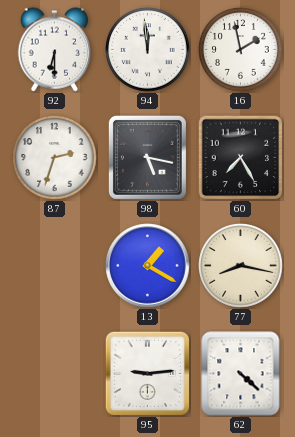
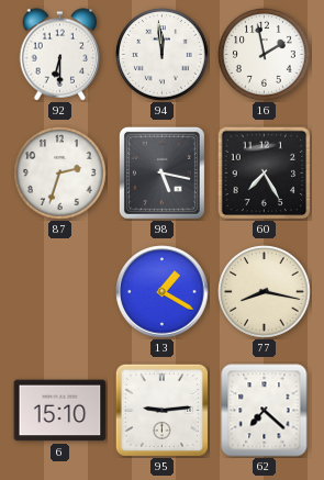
6: none -> 15:10
62: 4:22 -> 7:22
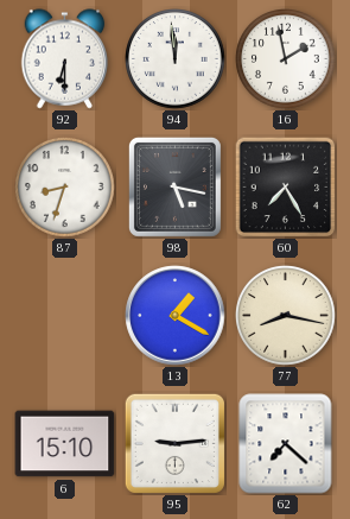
87: 2:33 -> 8:33
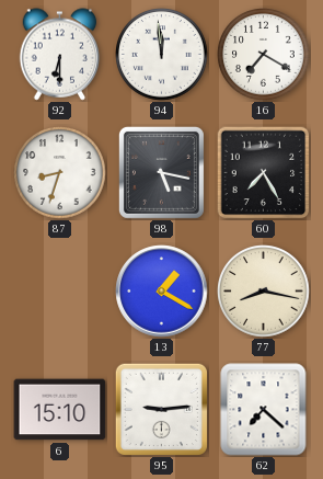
16: 1:58 -> 7:20
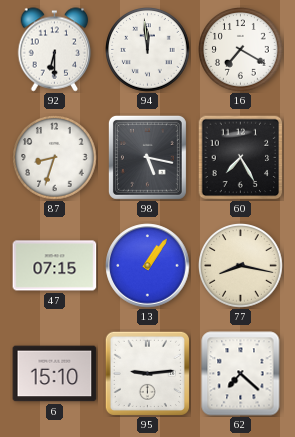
47: none -> 07:15
13: 1:20 -> 1:06
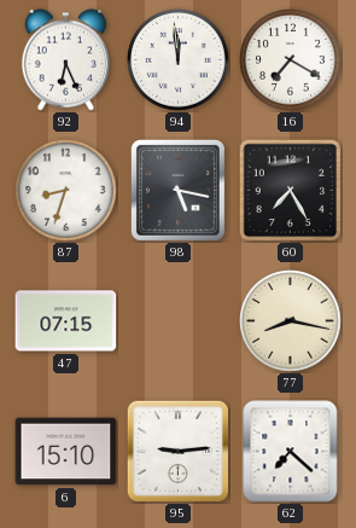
92: 6:30 -> 6:26
13: 1:06 -> none
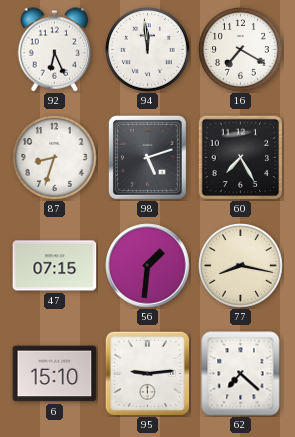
98: 5:17 -> 5:12
56: none -> 1:31
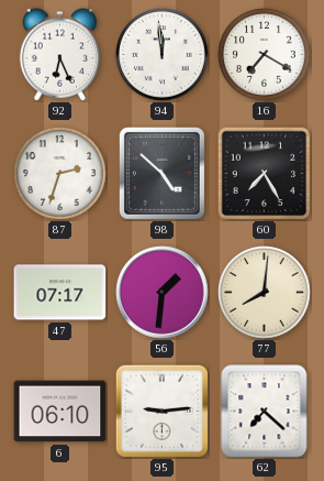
87: 8:33 -> 2:33
98: 5:12 -> 4:52
47: 07:15 -> 07:17
77: 8:17 -> 8:01
6: 15:10 -> 06:10
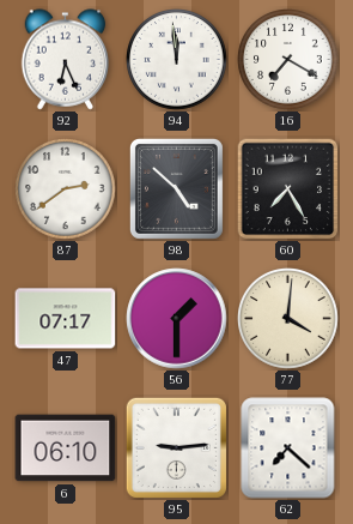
87: 2:33 -> 2:39
56: 1:31 -> 1:30
77: 8:01 -> 4:01
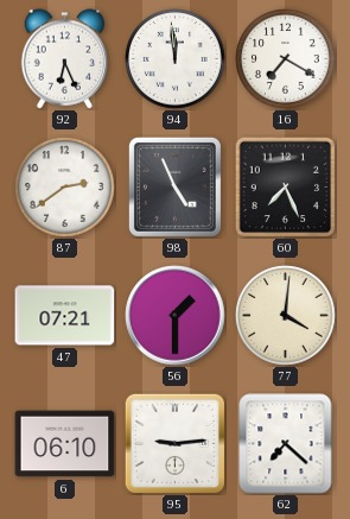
98: 4:52 -> 4:56
60: 7:25 -> 7:26
47: 07:17 -> 07:21
